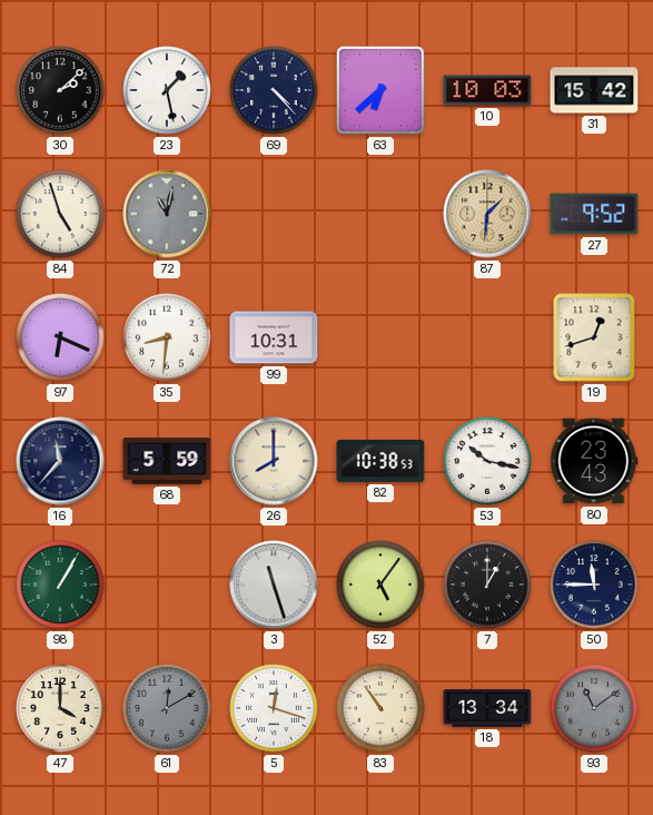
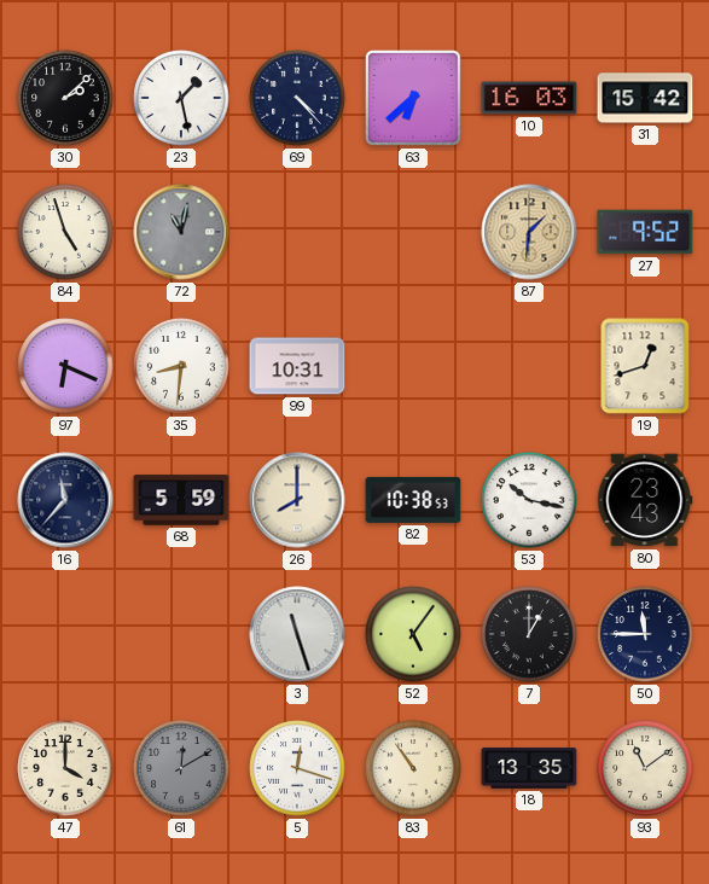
10: 10:03 -> 16:03
98: 1:05 -> none
18: 13:34 -> 13:35
93 dial: grey -> cream
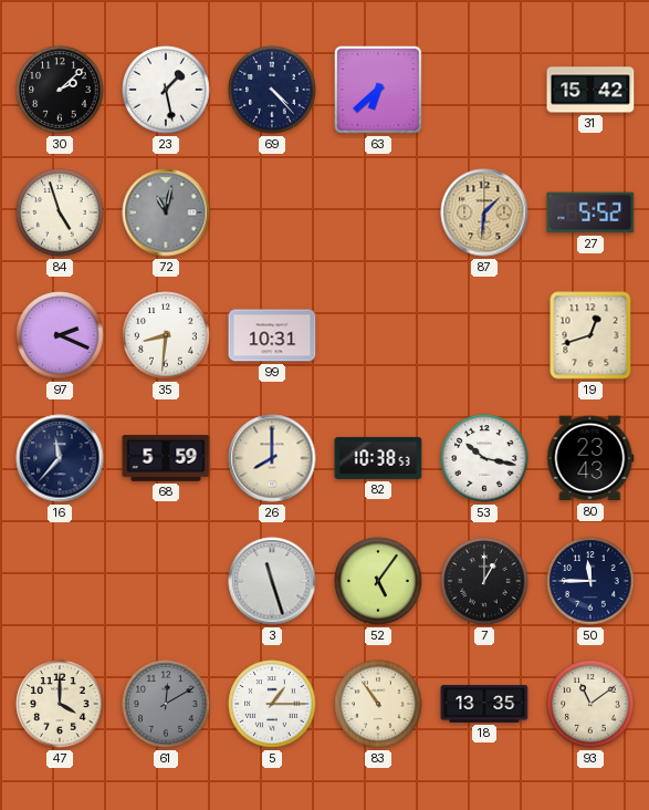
10: 16:03 -> none
27: 9:52 -> 5:52
97: 6:19 -> 2:19
5: 12:18 -> 1:15
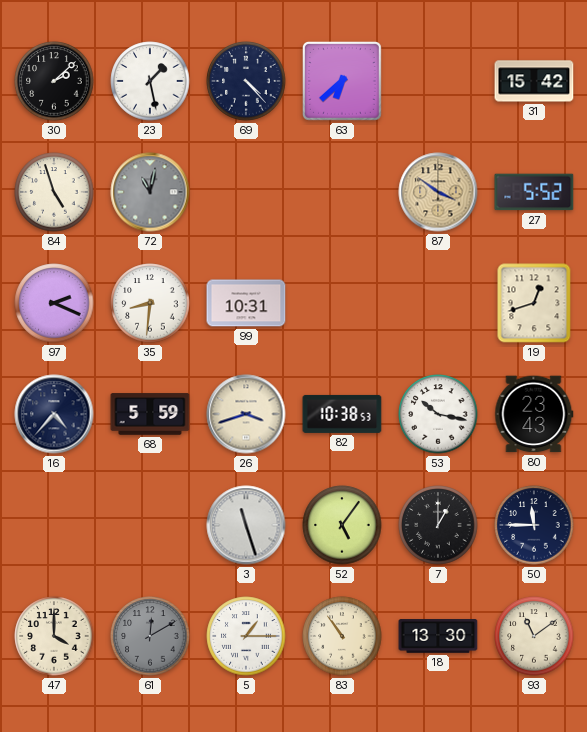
87: 1:31 -> 3:51
16: 11:37 -> 4:37
26: 8:00 -> 3:42
18: 13:35 -> 13:30
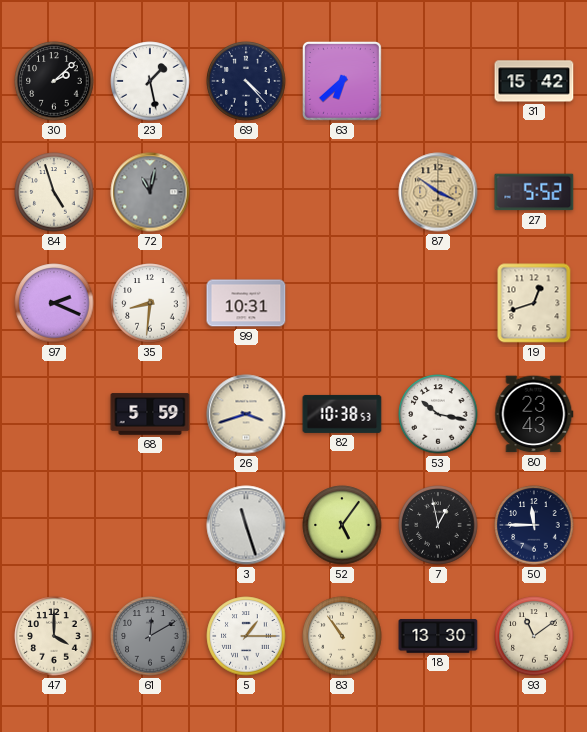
16: 4:37 -> none
7: 1:00 -> 12:58
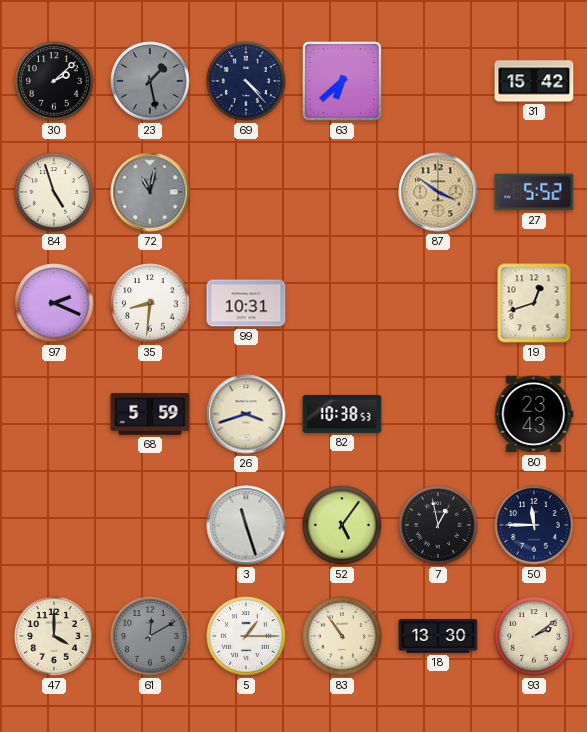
23 dial: white -> grey
53: 10:17 -> none
93: 11:09 -> 2:09
